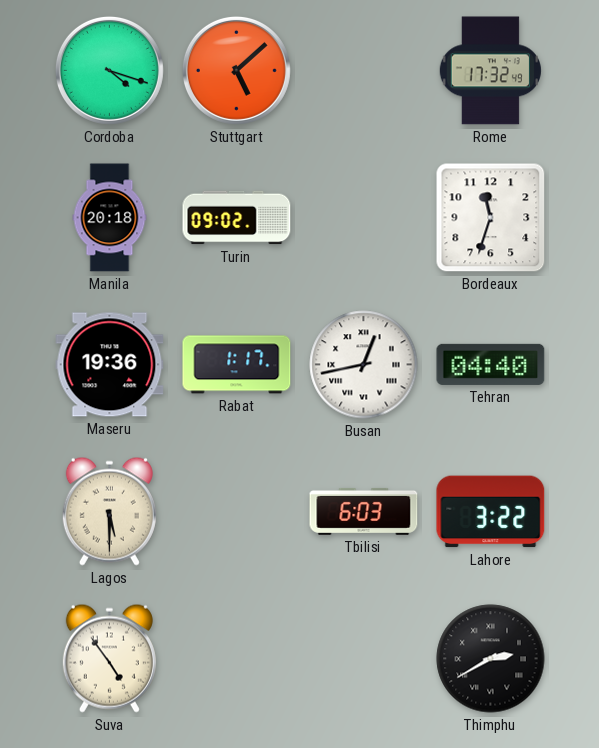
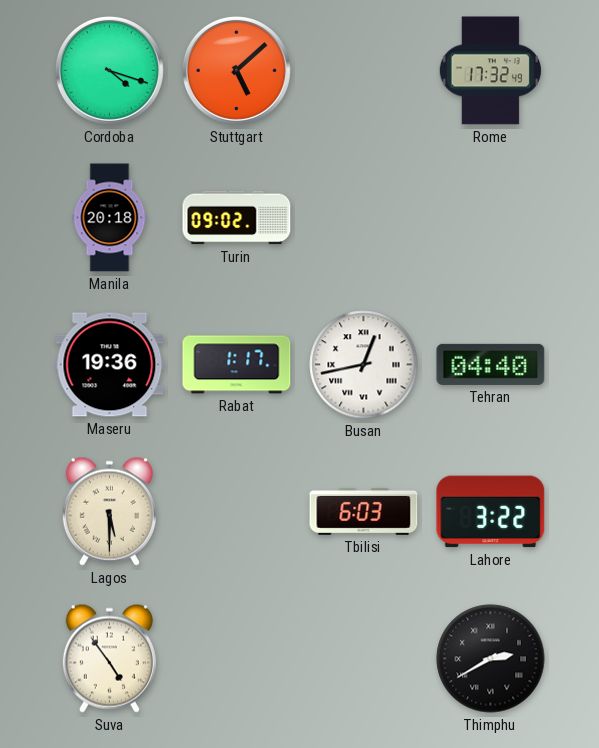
Bordeaux: 11:33 -> none
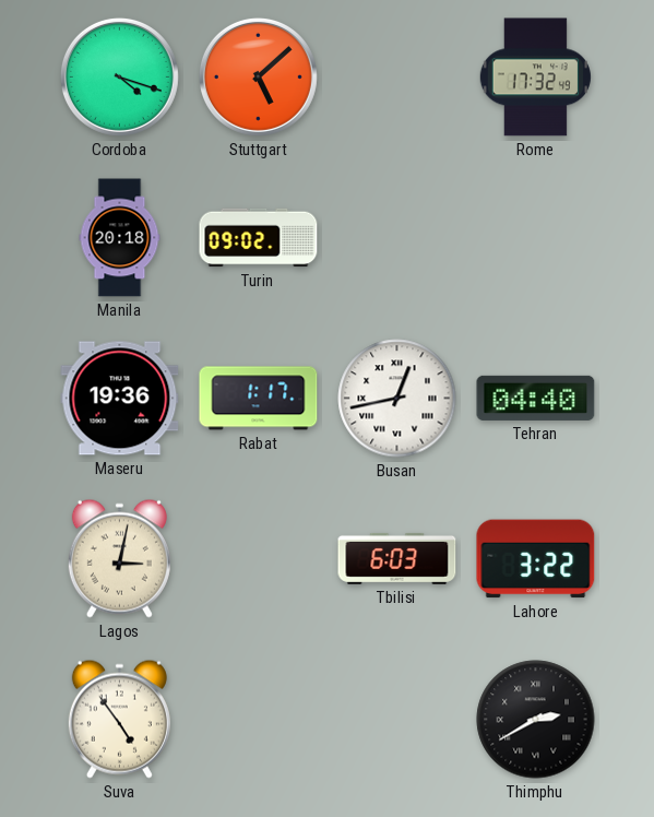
Lagos: 5:30 -> 3:02
